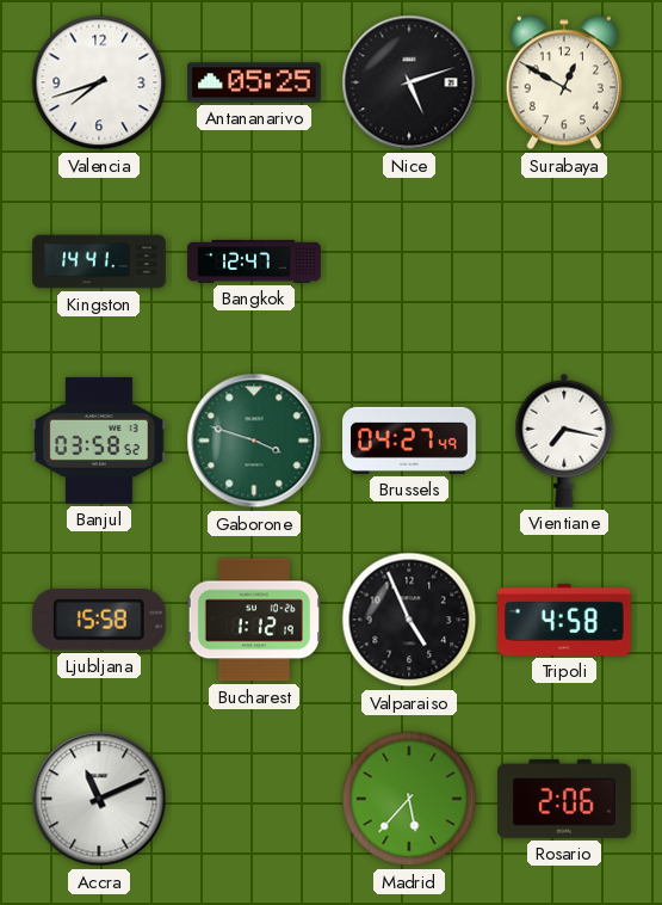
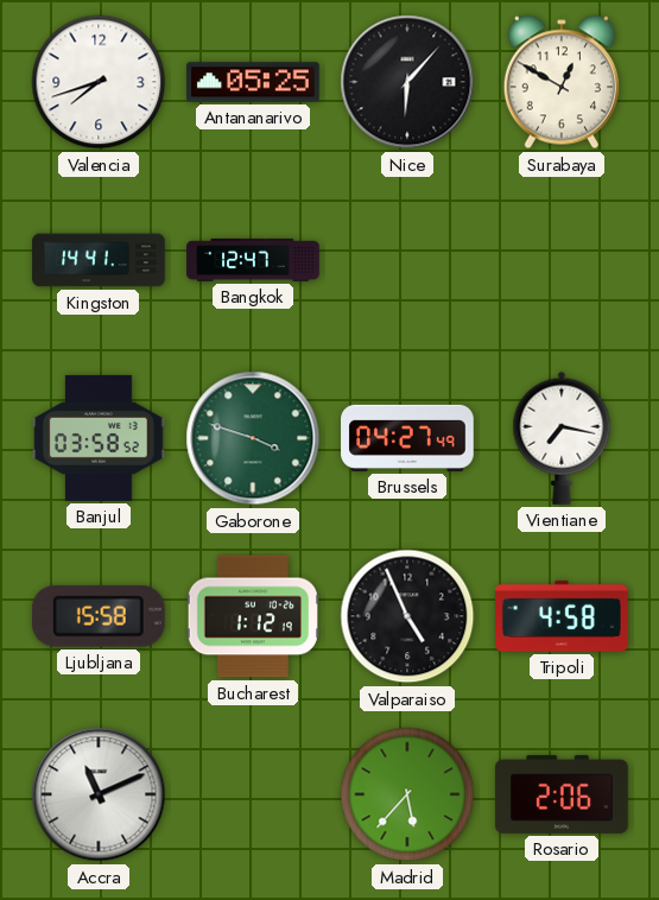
Nice: 5:12 -> 6:07
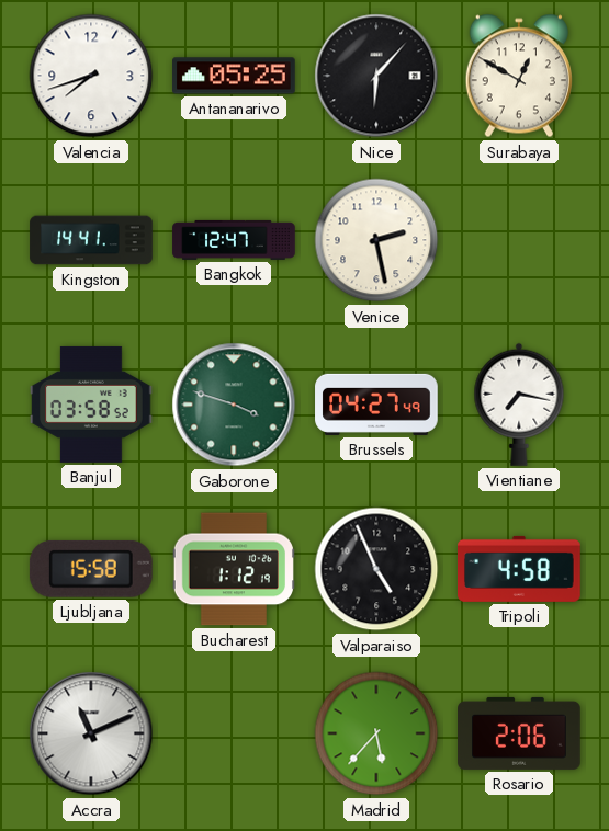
Venice: none -> 2:28
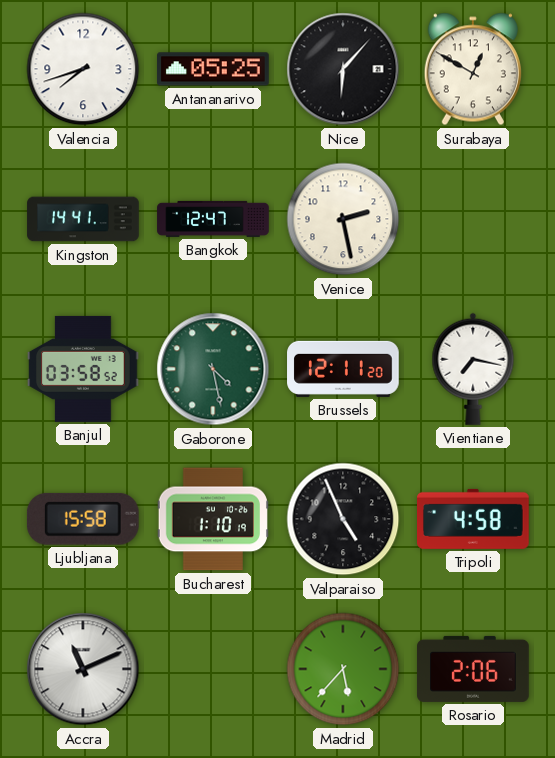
Gaborone: 3:48 -> 4:28
Brussels: 04:27 -> 12:11
Bucharest: 1:12 -> 1:10
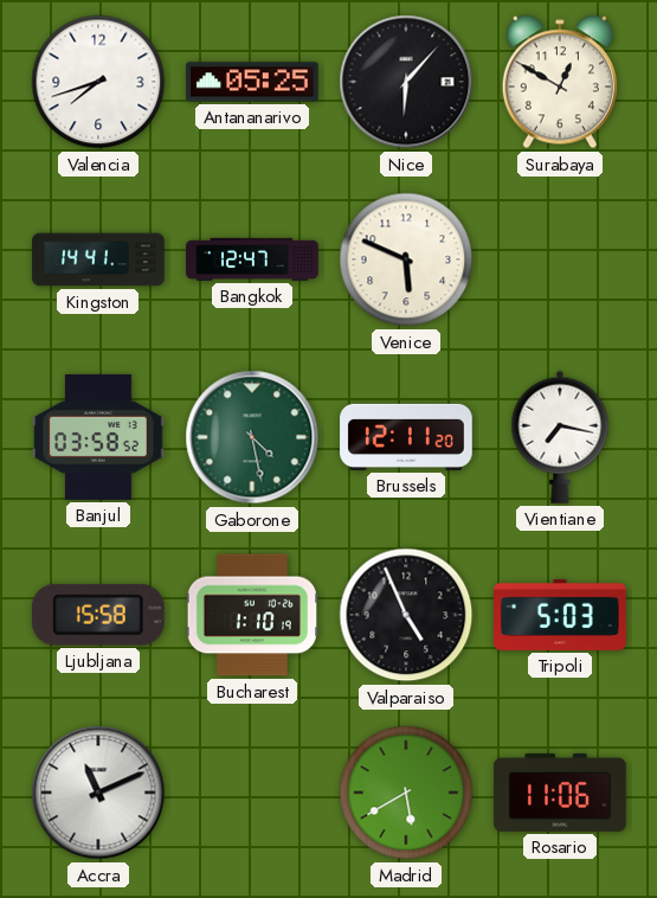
Venice: 2:28 -> 5:49
Tripoli: 4:58 -> 5:03
Madrid: 5:37 -> 5:40
Rosario: 2:06 -> 11:06
